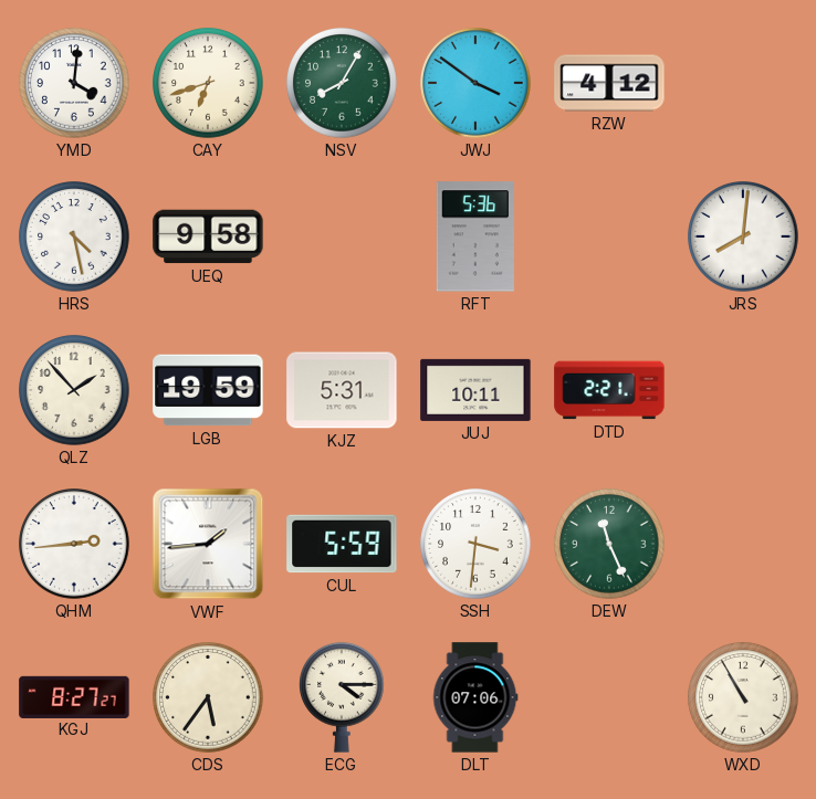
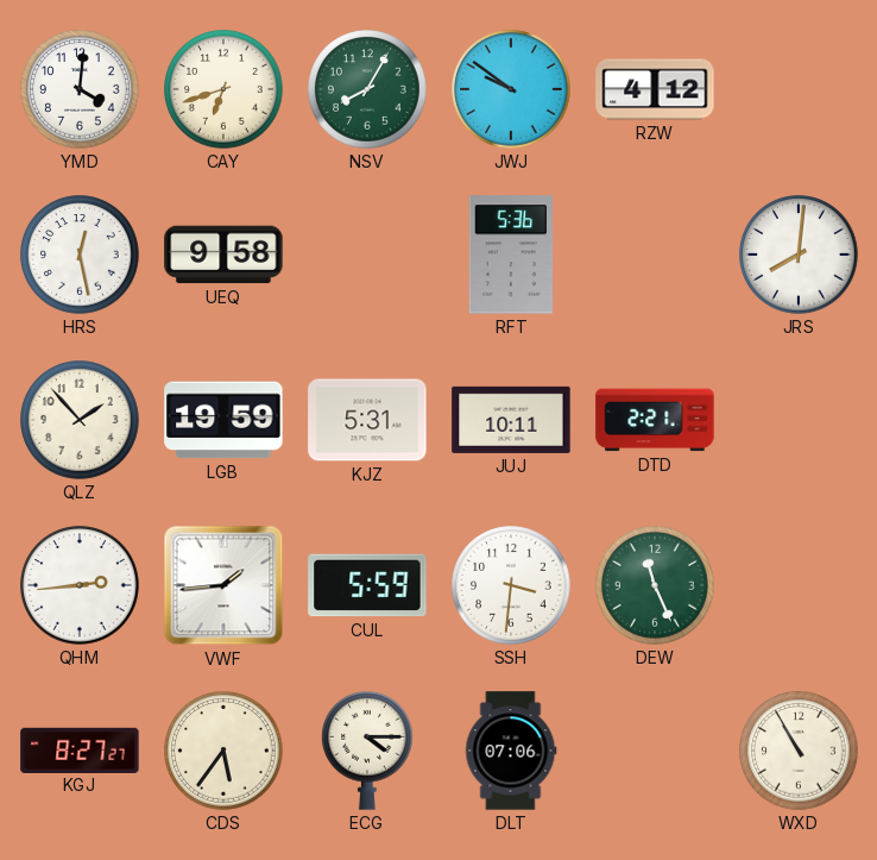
JWJ: 3:51 -> 9:51
HRS: 4:28 -> 12:28
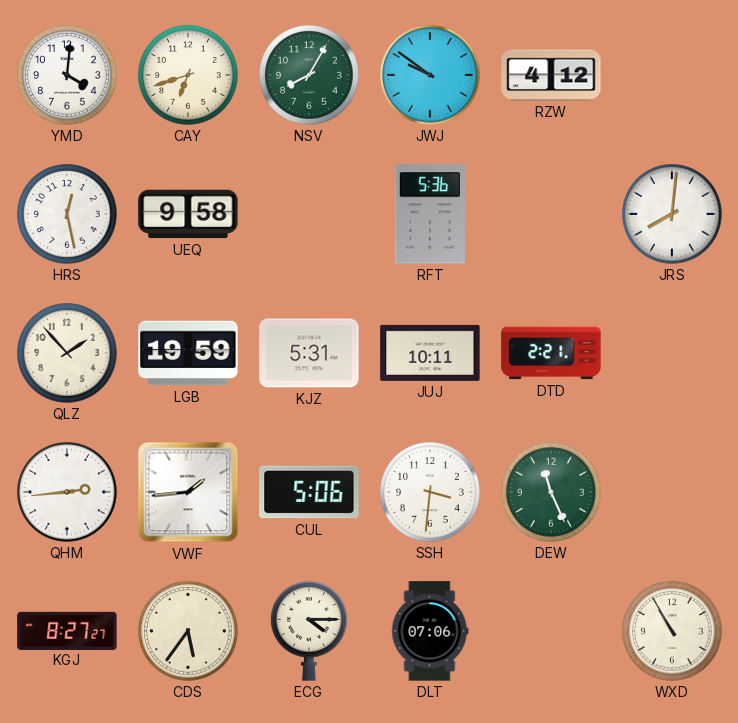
CUL: 5:59 -> 5:06
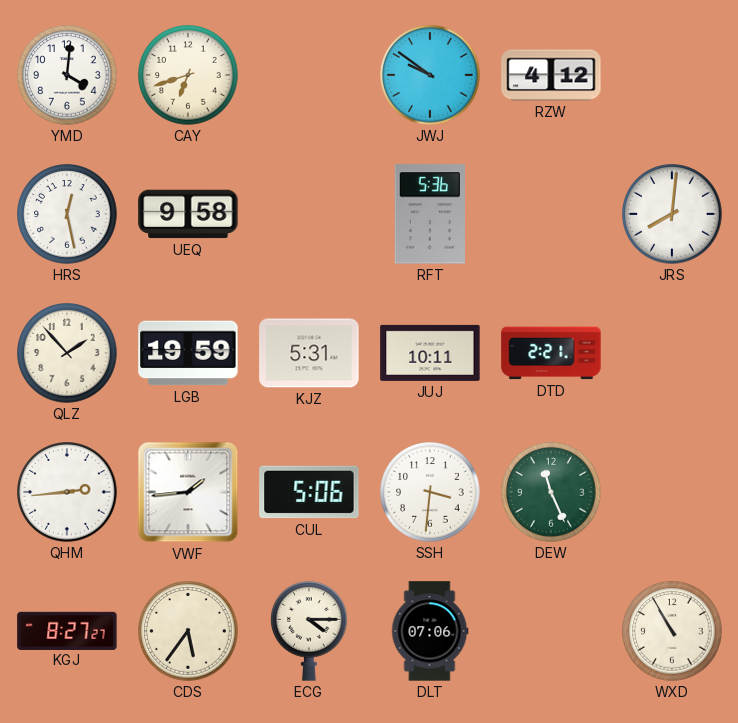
NSV: 8:05 -> none
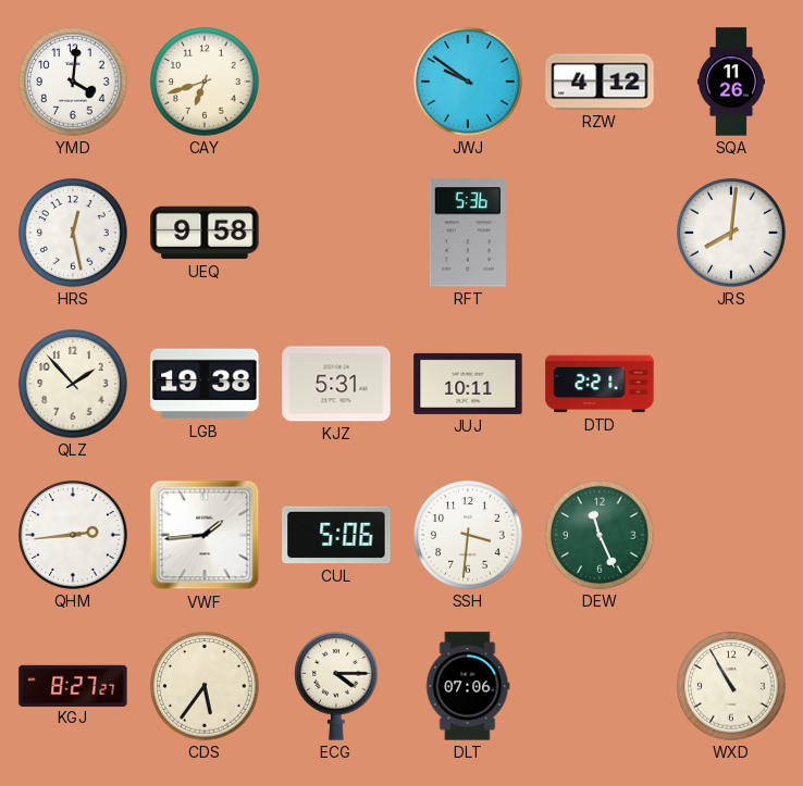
SQA: none -> 11:26
LGB: 19:59 -> 19:38
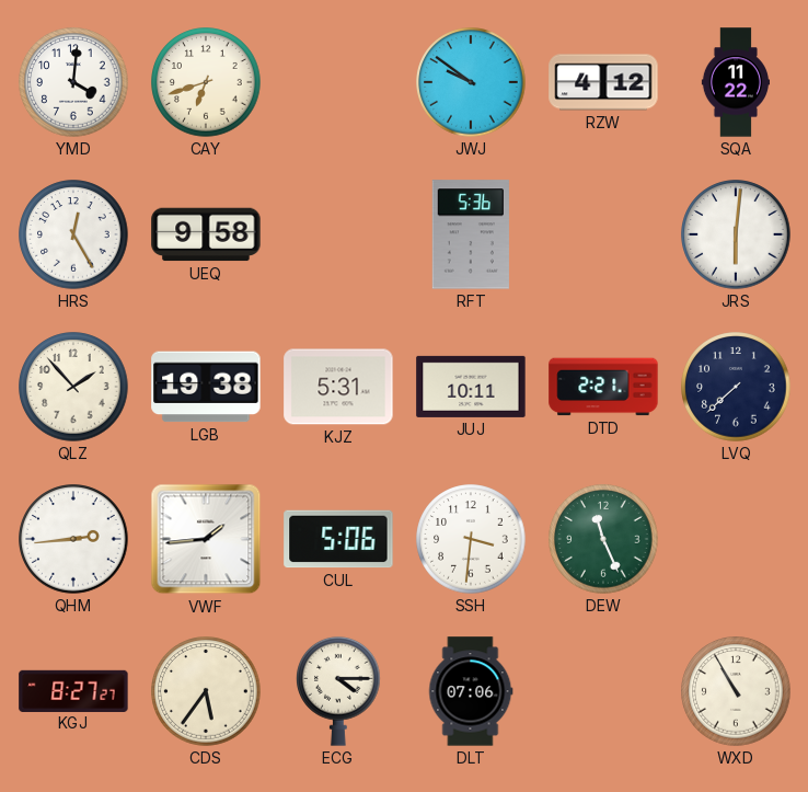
SQA: 11:26 -> 11:22
HRS: 12:28 -> 12:25
JRS: 8:01 -> 6:01
LVQ: none -> 7:38
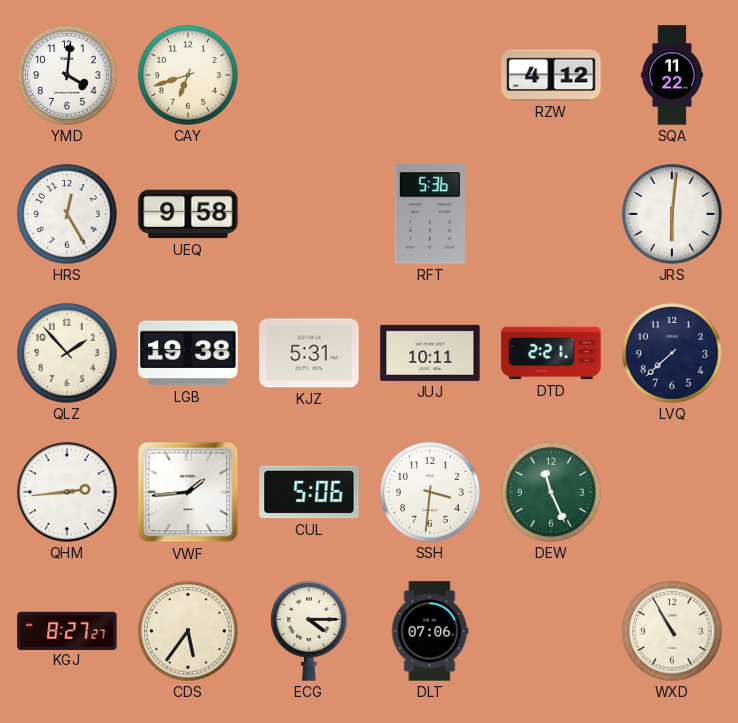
JWJ: 9:51 -> none
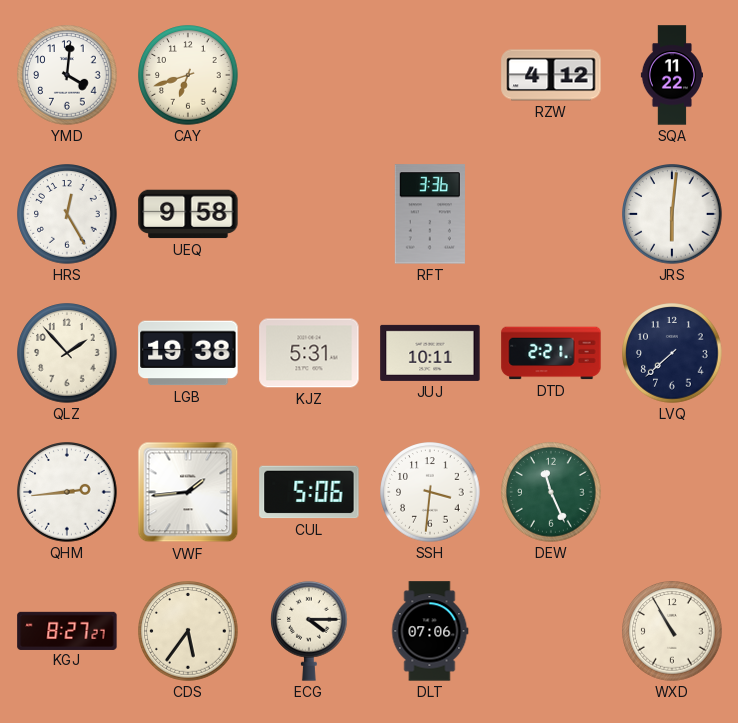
RFT: 5:36 -> 3:36
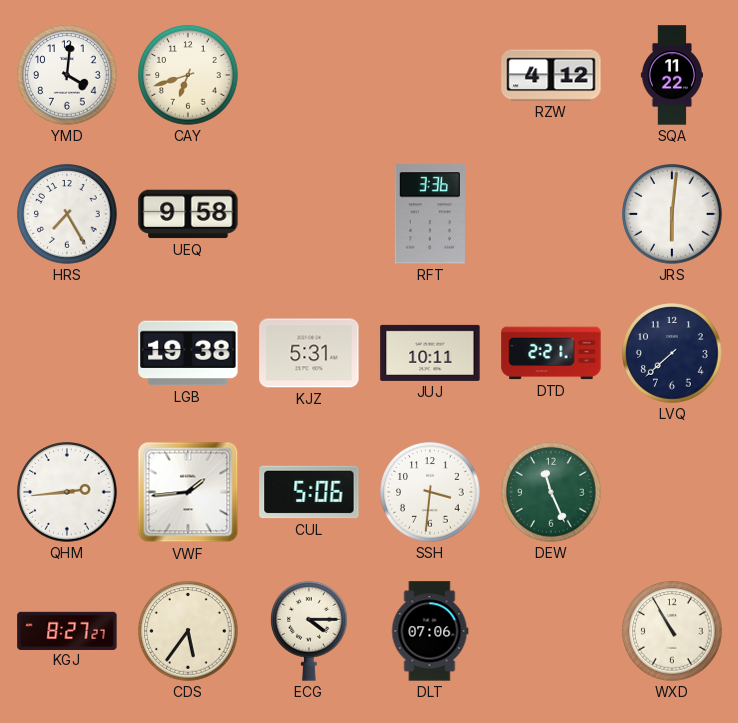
HRS: 12:25 -> 7:25
QLZ: 1:53 -> none
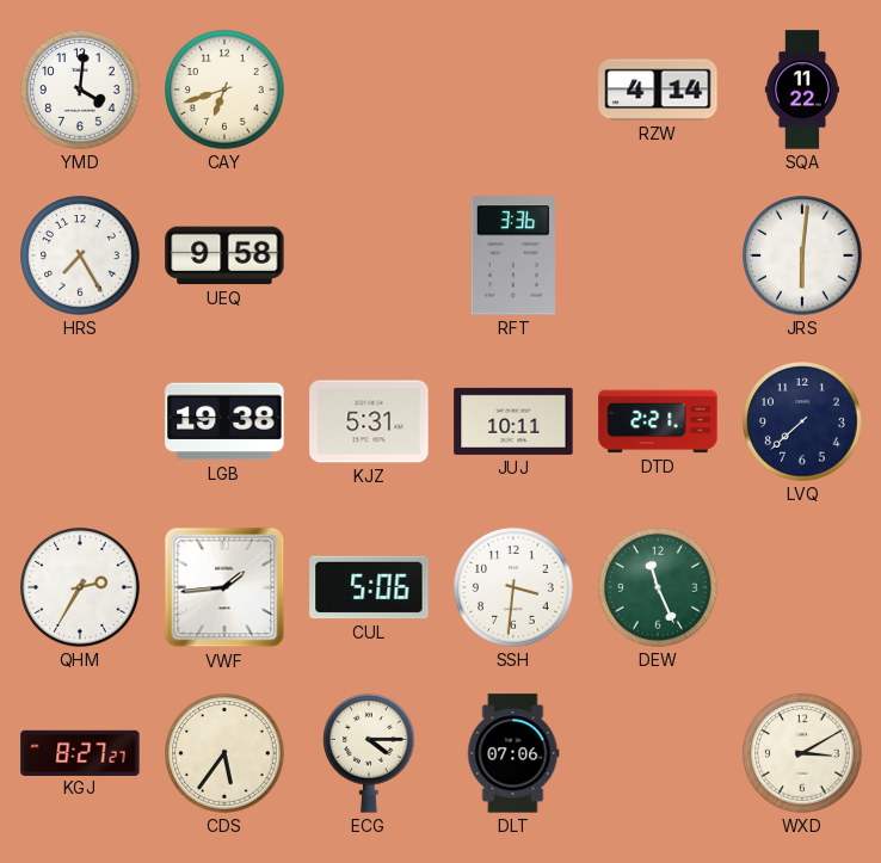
RZW: 4:12 -> 4:14
QHM: 2:44 -> 2:35
WXD: 10:55 -> 3:10
